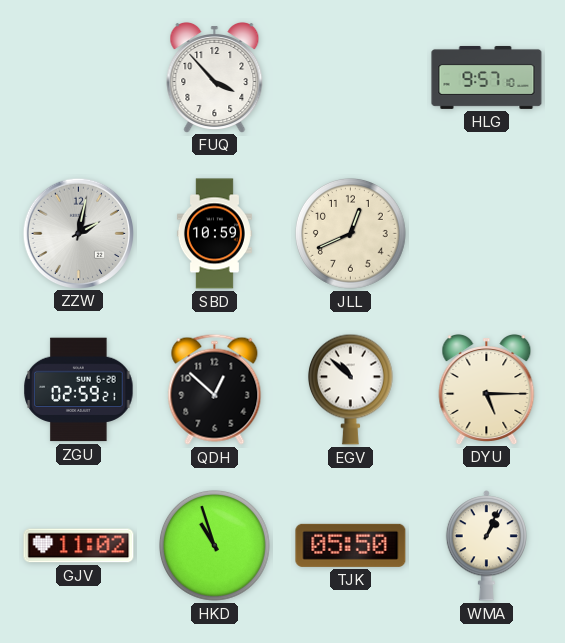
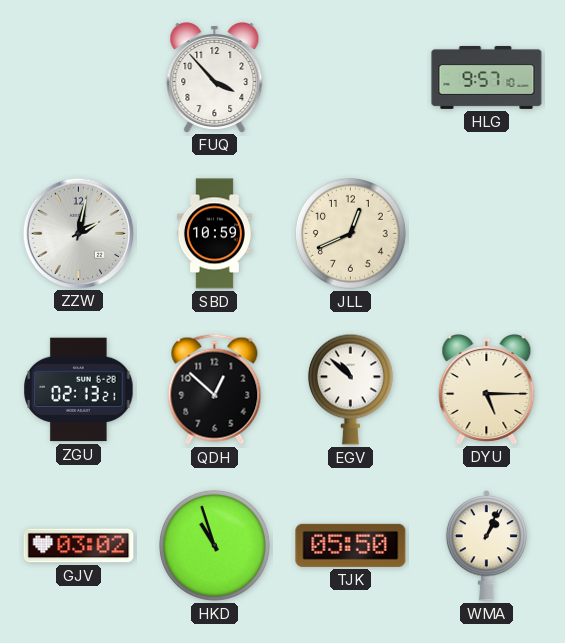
ZGU: 02:59 -> 02:13
GJV: 11:02 -> 03:02
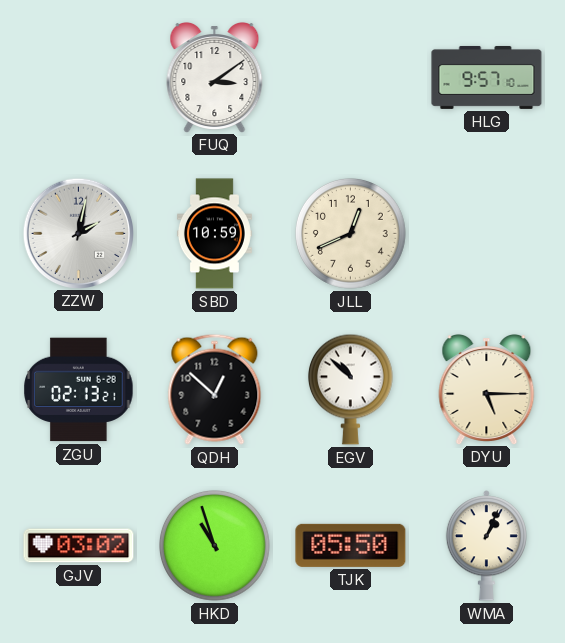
FUQ: 3:53 -> 3:09
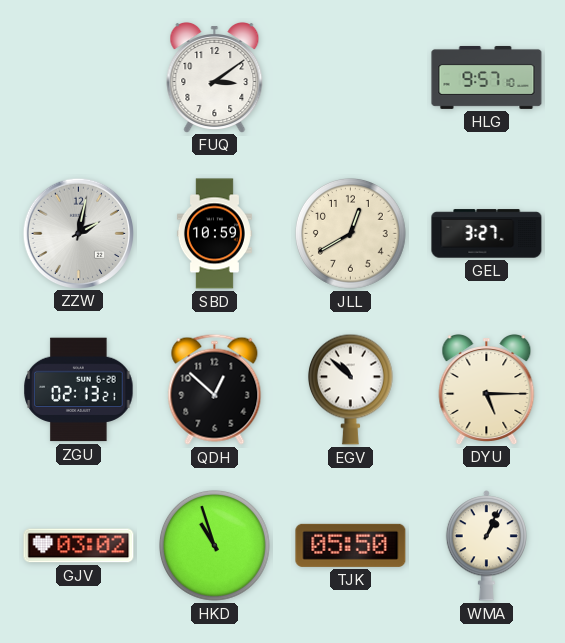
JLL: 12:41 -> 12:40
GEL: none -> 3:27
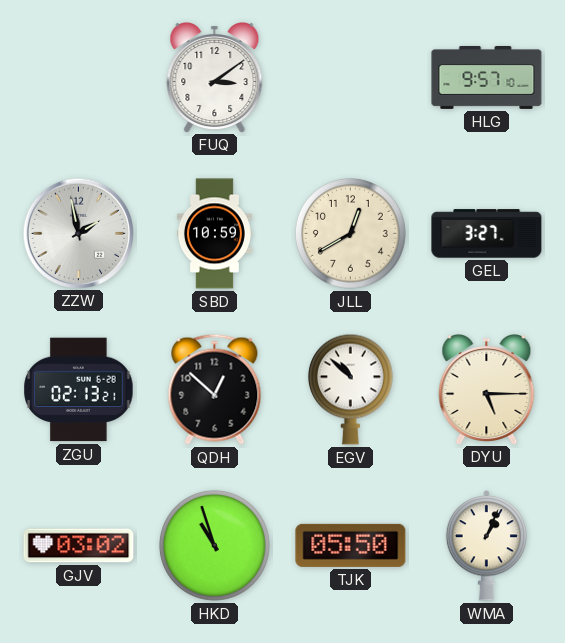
ZZW: 2:02 -> 1:58
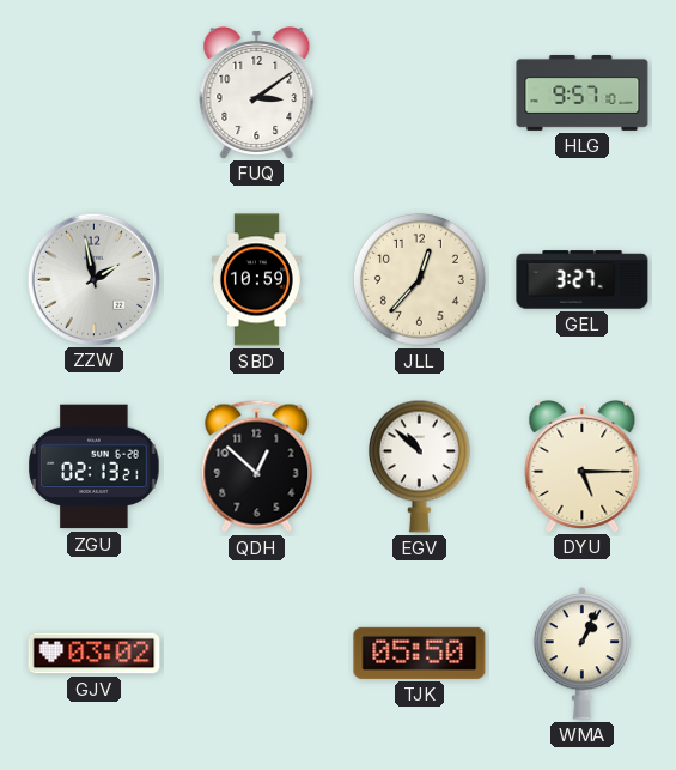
JLL: 12:40 -> 12:37
HKD: 10:57 -> none
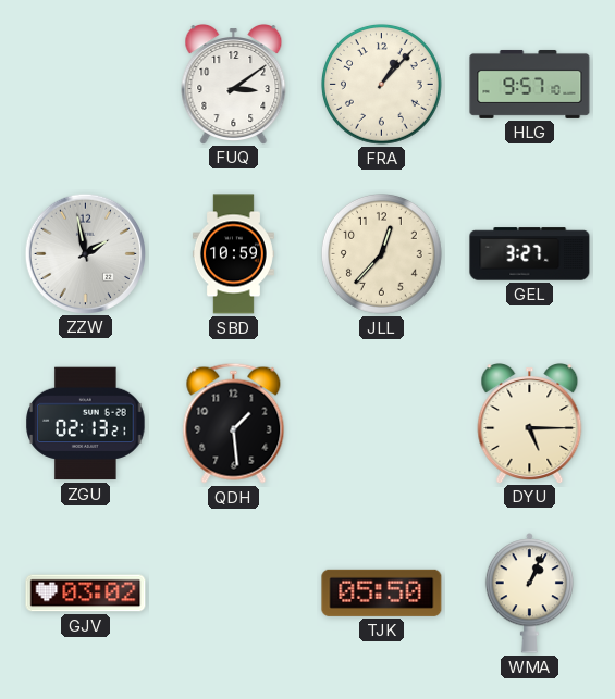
FRA: none -> 1:07
QDH: 12:52 -> 1:29
EGV: 10:52 -> none
